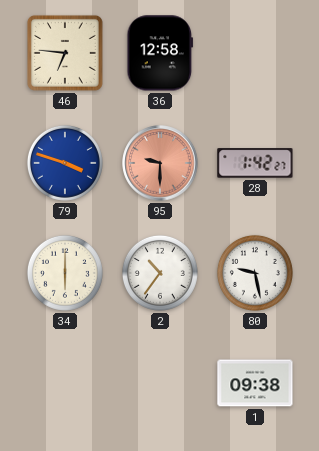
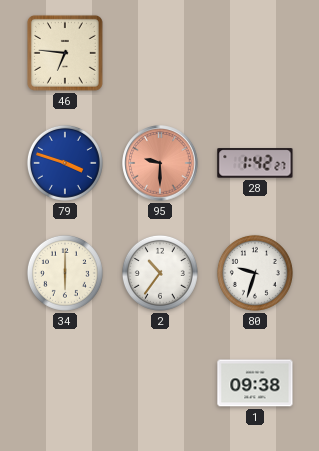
36: 12:58 -> none
80: 9:28 -> 9:33
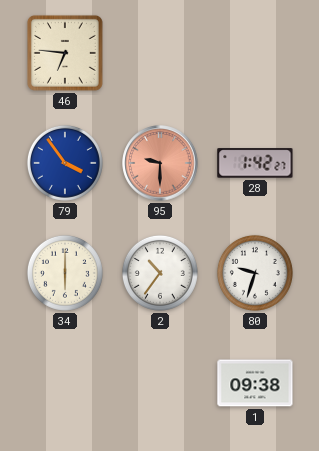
79: 3:48 -> 3:54
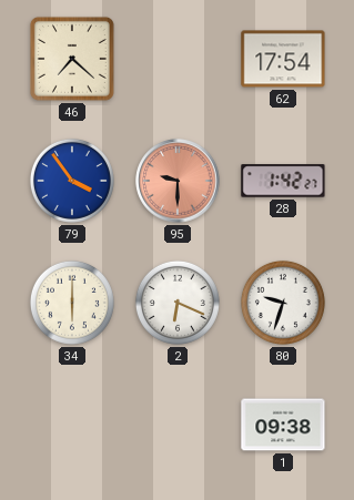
46: 6:46 -> 7:22
62: none -> 17:54
2: 10:36 -> 6:19
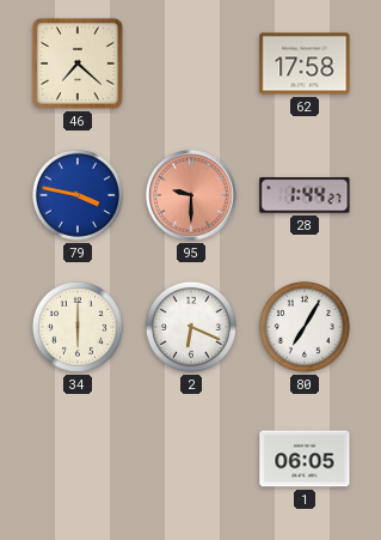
62: 17:54 -> 17:58
79: 3:54 -> 3:47
28: 1:42 -> 1:44
80: 9:33 -> 7:05
1: 09:38 -> 06:05
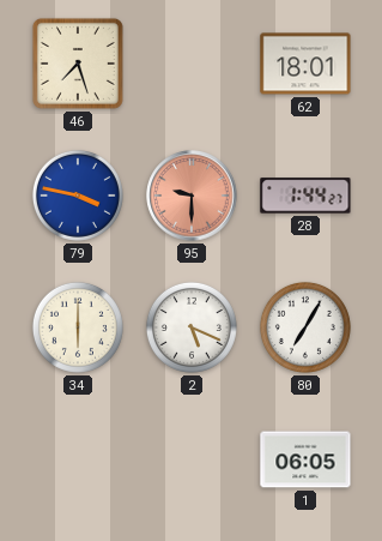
46: 7:22 -> 7:27
62: 17:58 -> 18:01
2: 6:19 -> 5:19
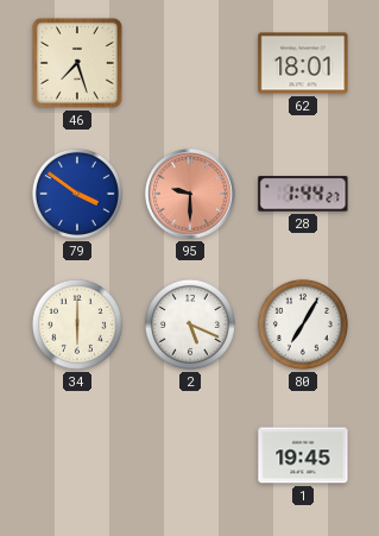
79: 3:47 -> 3:51
1: 06:05 -> 19:45
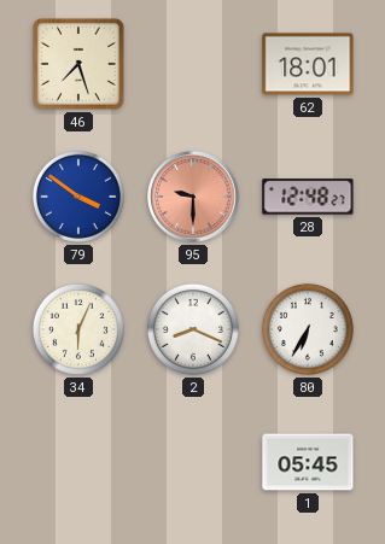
28: 1:44 -> 12:48
34: 6:00 -> 6:04
2: 5:19 -> 8:19
80: 7:05 -> 6:35
1: 19:45 -> 05:45
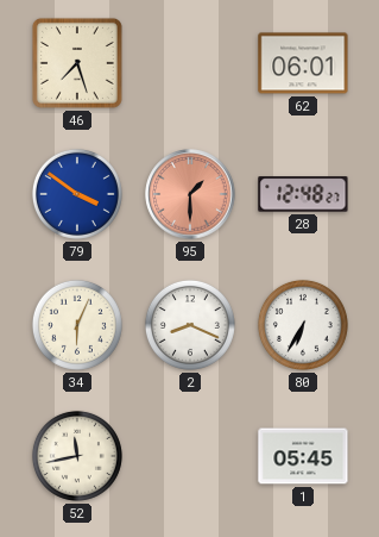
62: 18:01 -> 06:01
95: 9:30 -> 1:30
52: none -> 11:43
